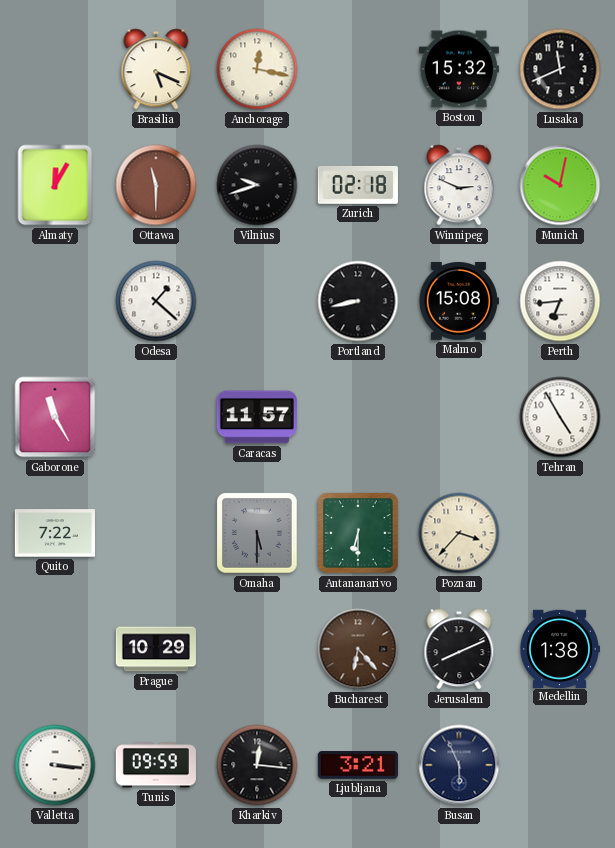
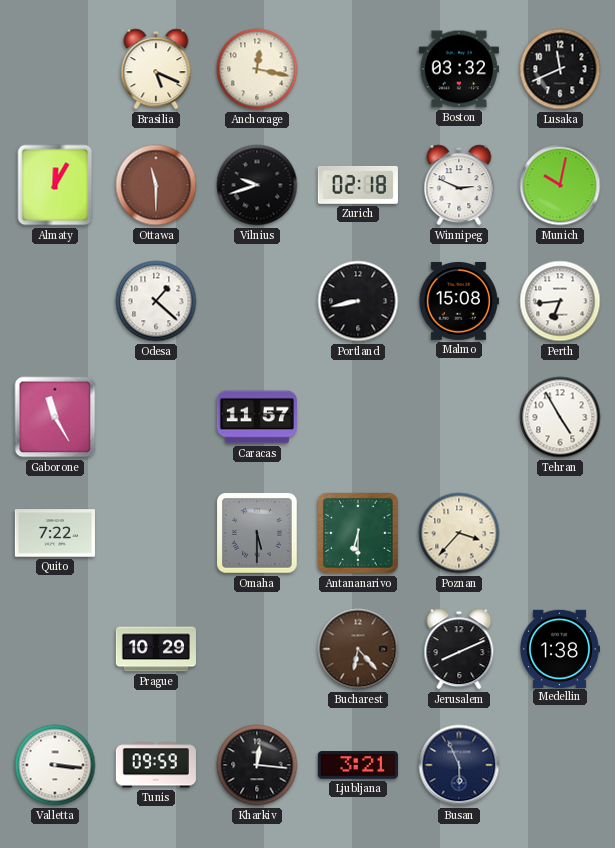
Boston: 15:32 -> 03:32
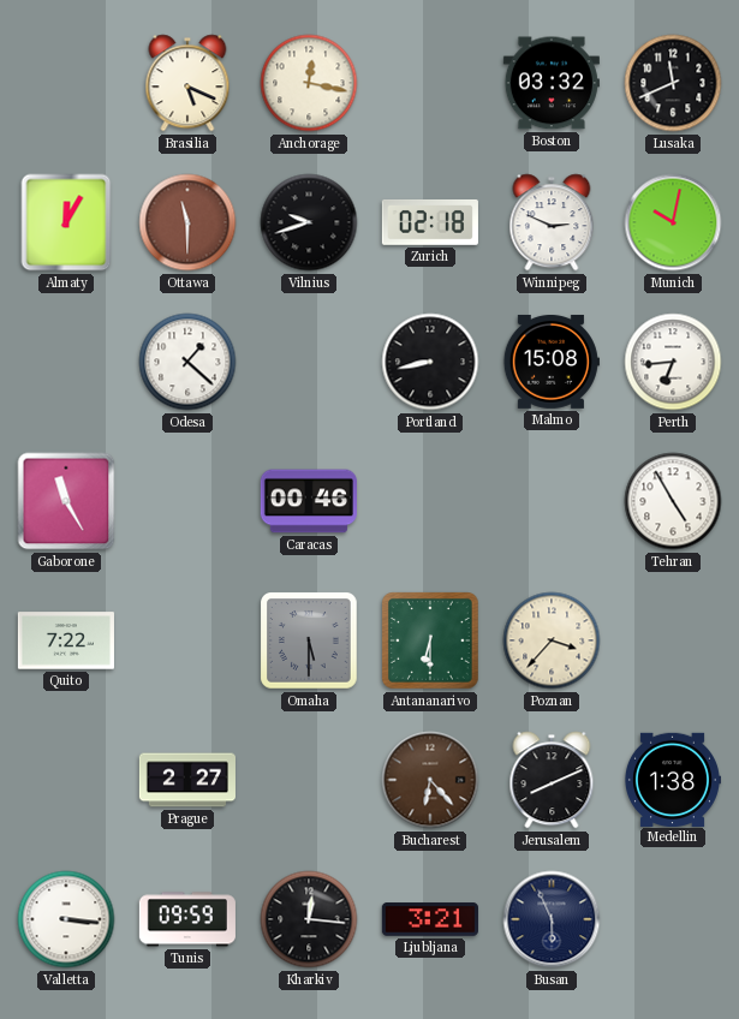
Caracas: 11:57 -> 00:46
Prague: 10:29 -> 2:27
